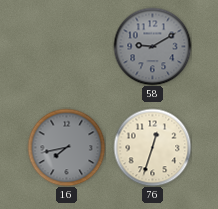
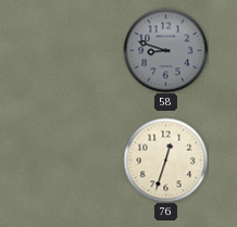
58: 9:10 -> 8:48
16: 7:43 -> none
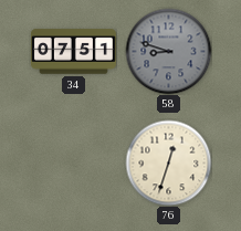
34: none -> 07:51
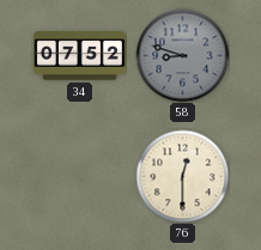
34: 07:51 -> 07:52
76: 12:33 -> 12:30
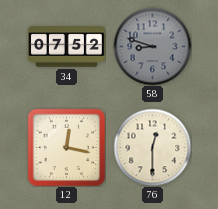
12: none -> 12:17
